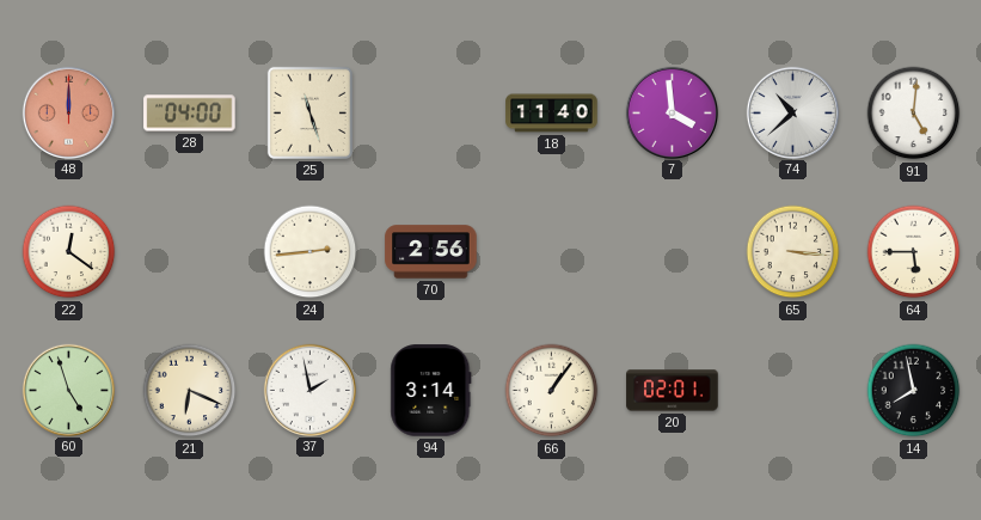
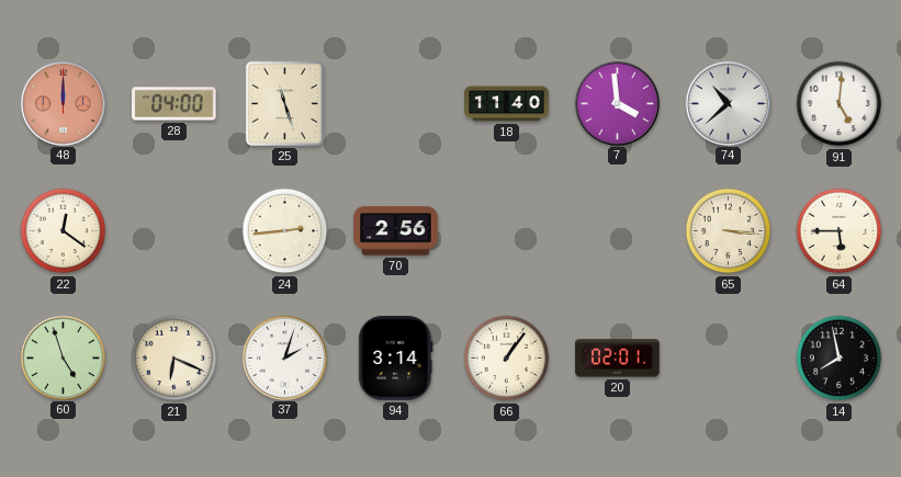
37: 1:58 -> 2:03
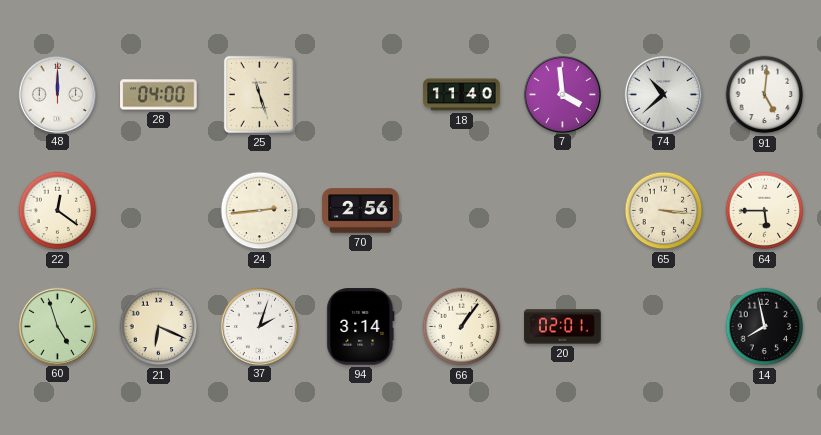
48 dial: salmon -> white
